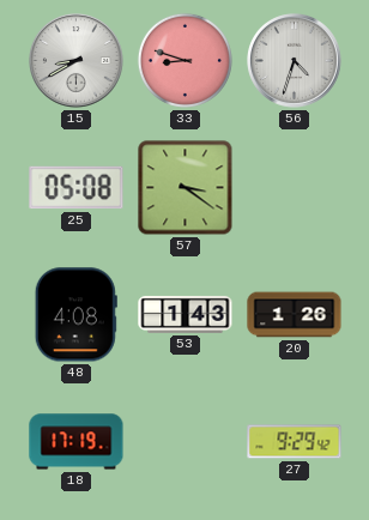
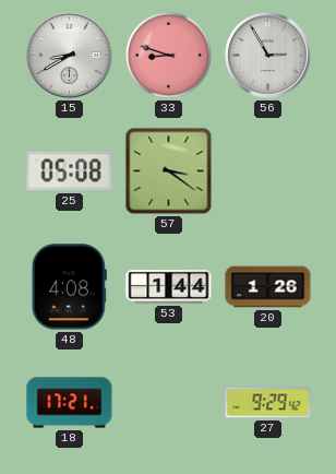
56: 4:33 -> 2:55
53: 1:43 -> 1:44
18: 17:19 -> 17:21
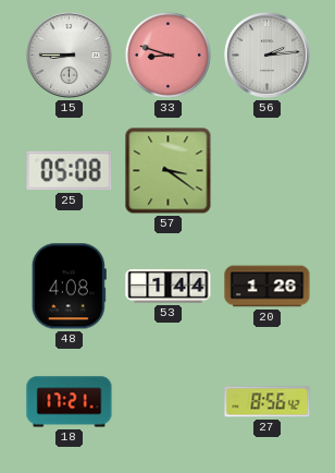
15: 8:40 -> 8:45
56: 2:55 -> 2:14
27: 9:29 -> 8:56
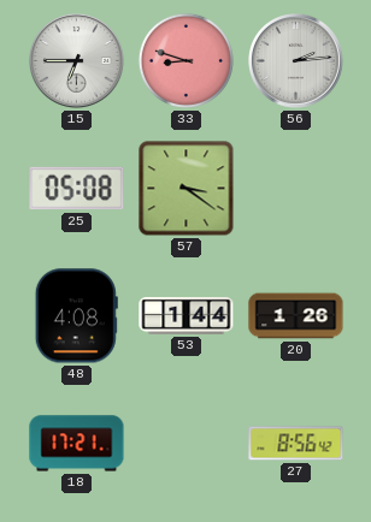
15: 8:45 -> 6:45
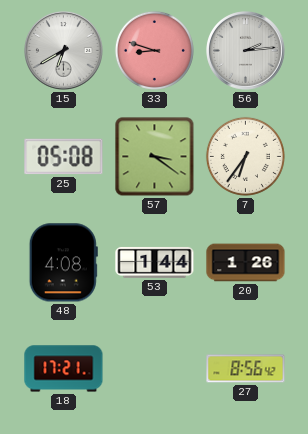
15: 6:45 -> 6:40
7: none -> 6:36
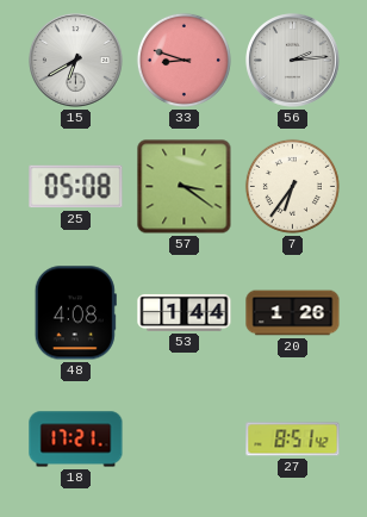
27: 8:56 -> 8:51
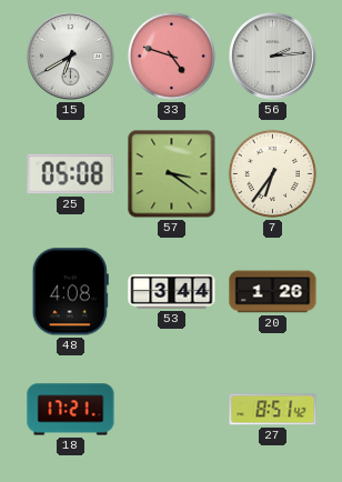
33: 8:48 -> 4:48
53: 1:44 -> 3:44
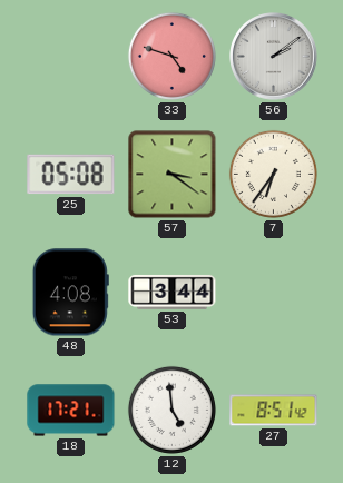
15: 6:40 -> none
56: 2:14 -> 2:09
20: 1:26 -> none
12: none -> 4:59
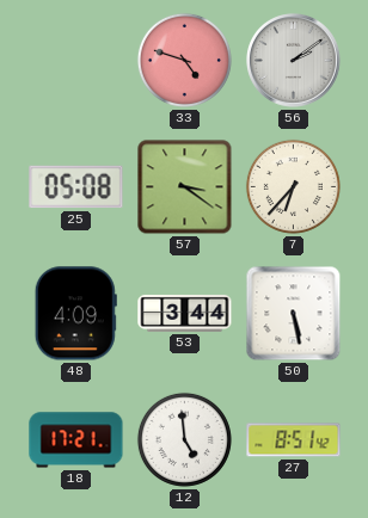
7: 6:36 -> 6:37
48: 4:08 -> 4:09
50: none -> 5:28
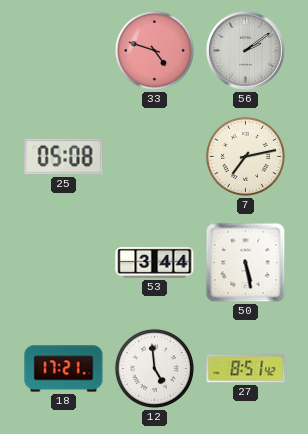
57: 3:21 -> none
7: 6:37 -> 7:13
48: 4:09 -> none
